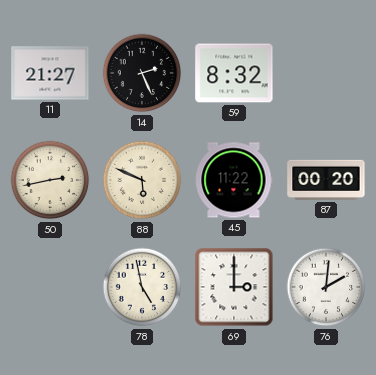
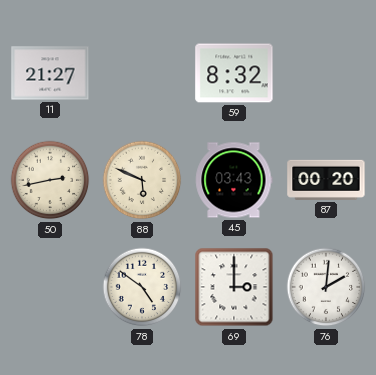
14: 2:26 -> none
45: 11:22 -> 03:43
78: 4:58 -> 4:51
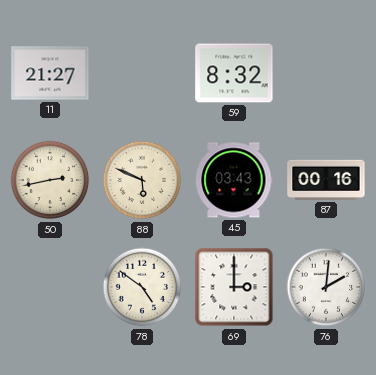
87: 00:20 -> 00:16
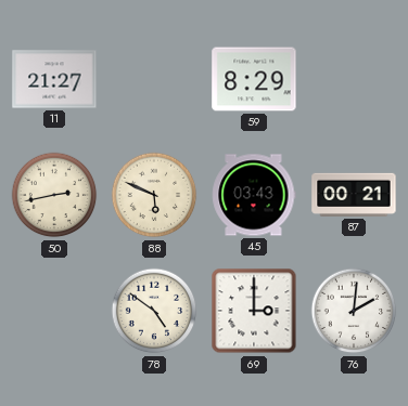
59: 8:32 -> 8:29
87: 00:16 -> 00:21
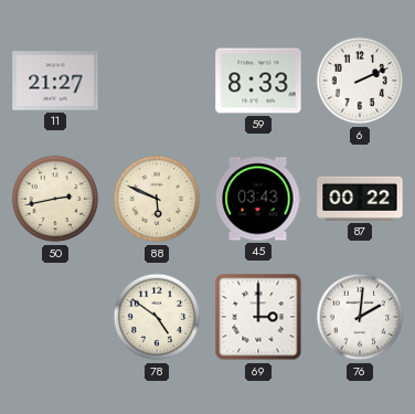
59: 8:29 -> 8:33
6: none -> 2:11
87: 00:21 -> 00:22
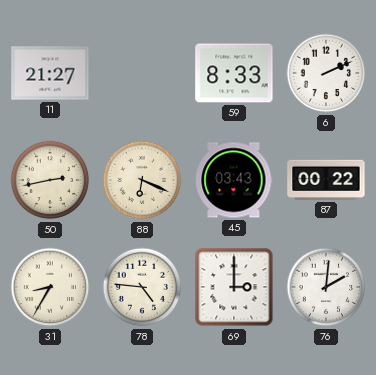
88: 5:49 -> 6:19
31: none -> 8:35
78: 4:51 -> 4:46
